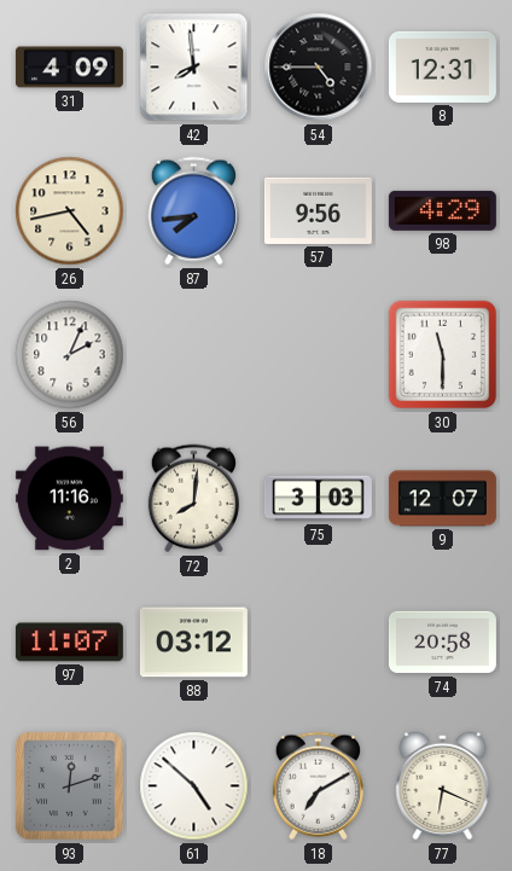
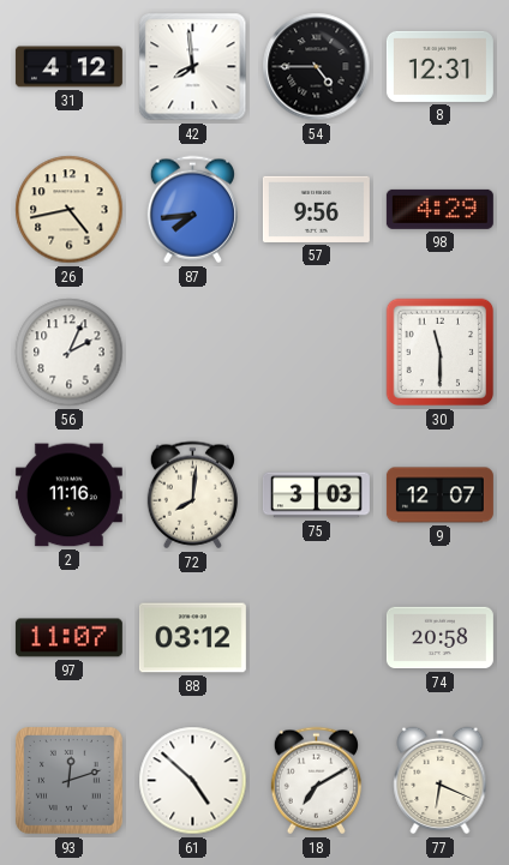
31: 4:09 -> 4:12
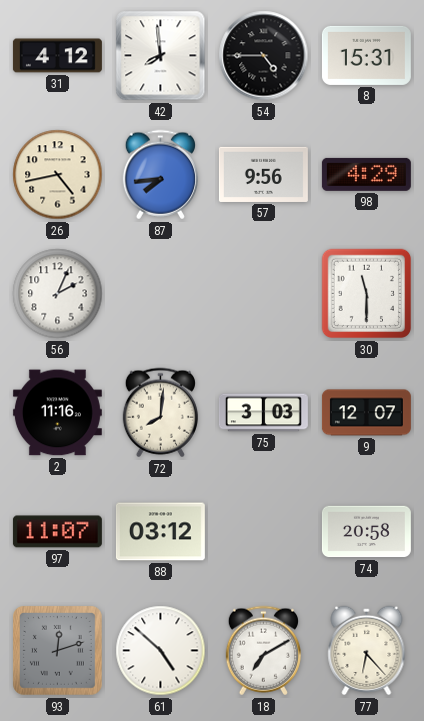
8: 12:31 -> 15:31
77: 6:19 -> 6:23
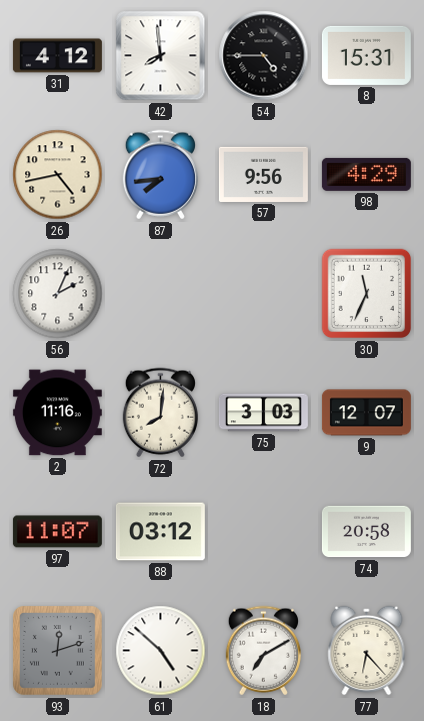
30: 11:30 -> 11:34
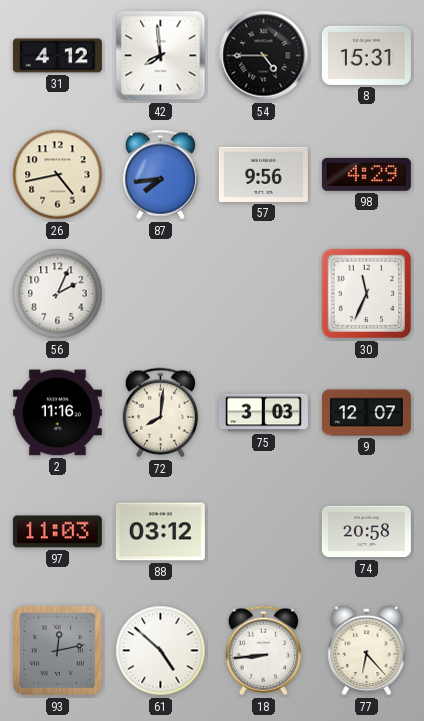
97: 11:07 -> 11:03
93: 12:12 -> 12:13
18: 7:10 -> 8:44
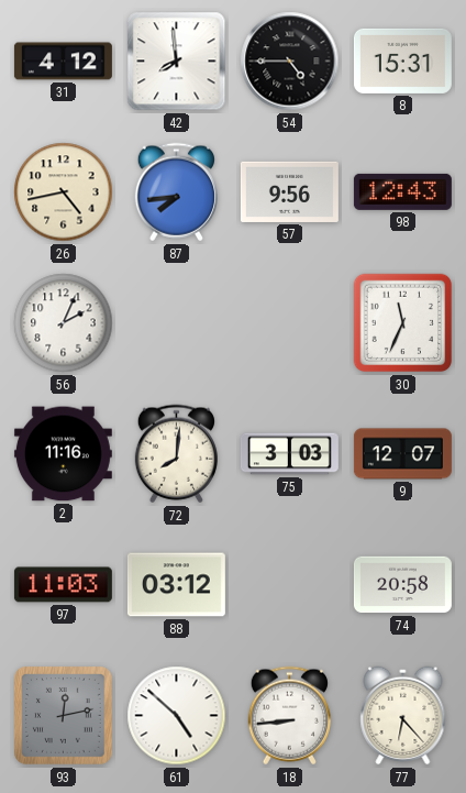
98: 4:29 -> 12:43
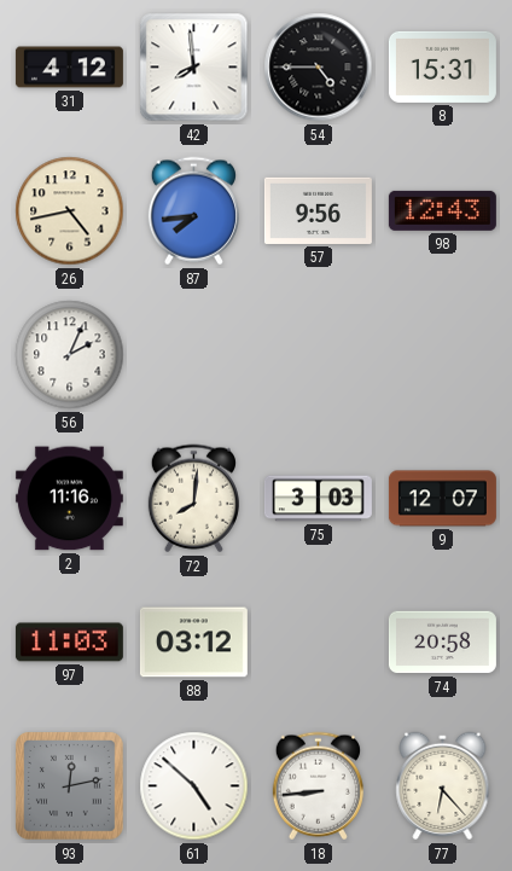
30: 11:34 -> none
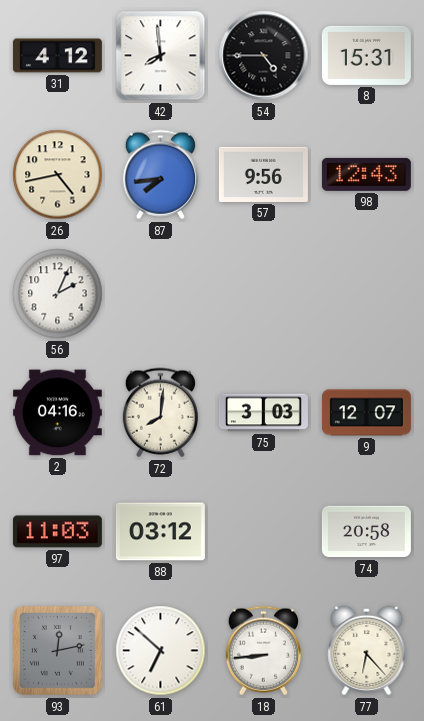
2: 11:16 -> 04:16
61: 4:52 -> 6:52
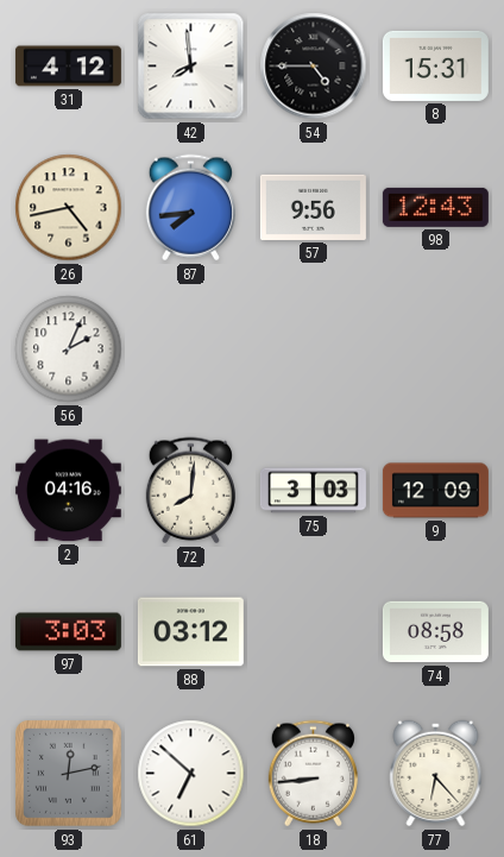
9: 12:07 -> 12:09
97: 11:03 -> 3:03
74: 20:58 -> 08:58
